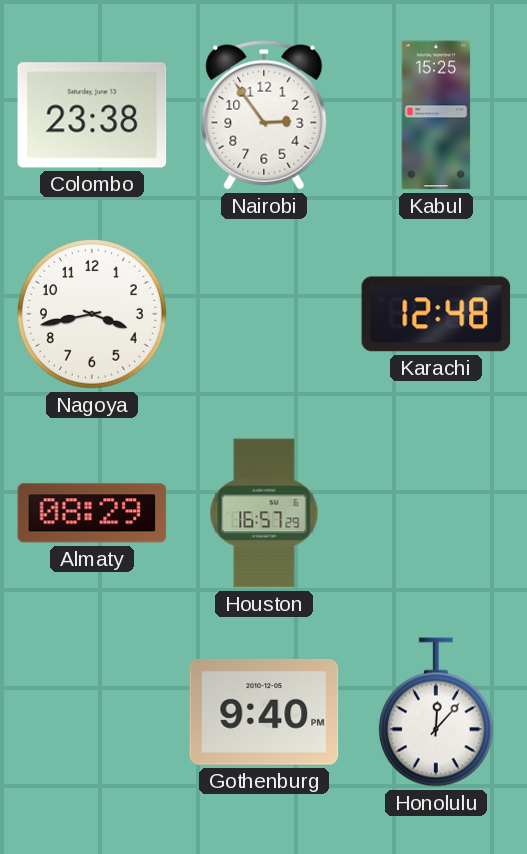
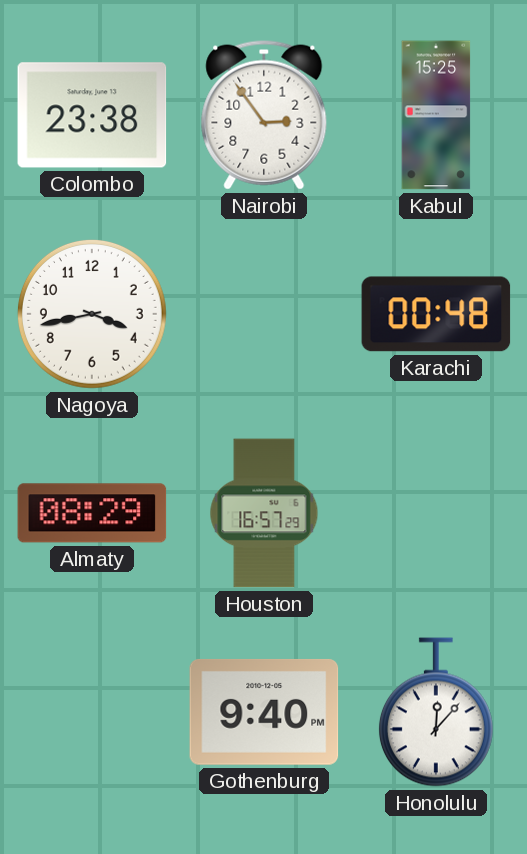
Karachi: 12:48 -> 00:48
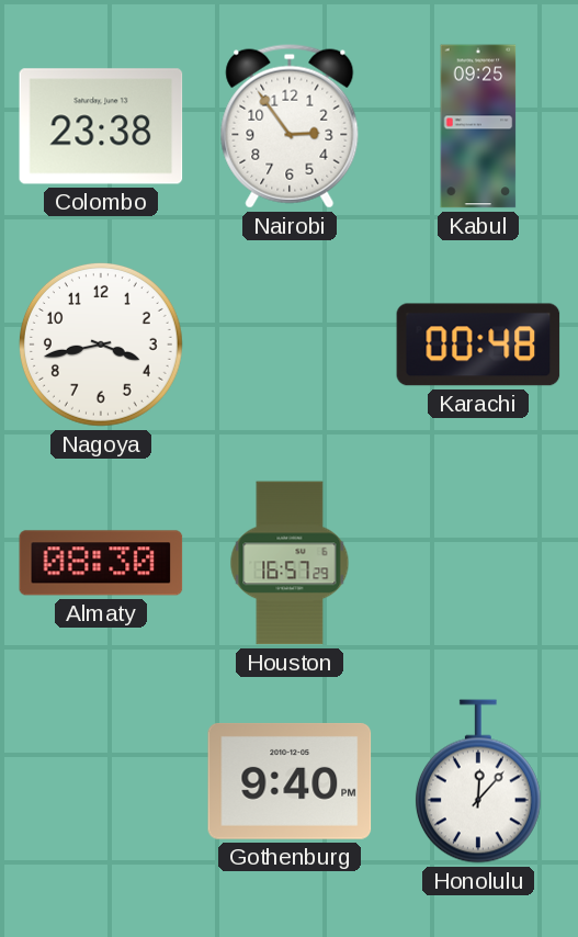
Kabul: 15:25 -> 09:25
Almaty: 08:29 -> 08:30
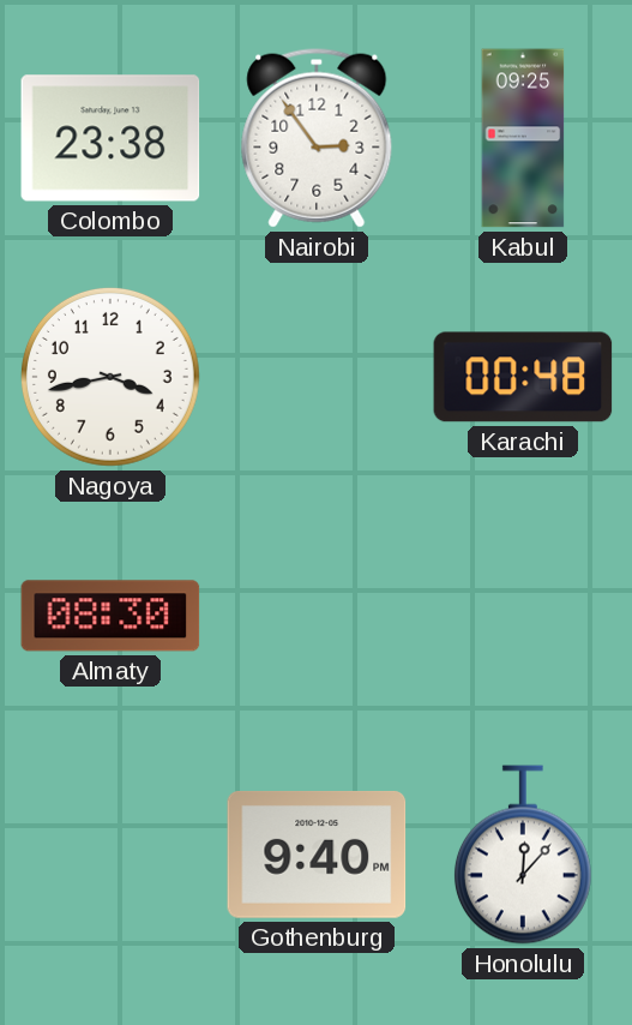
Houston: 16:57 -> none
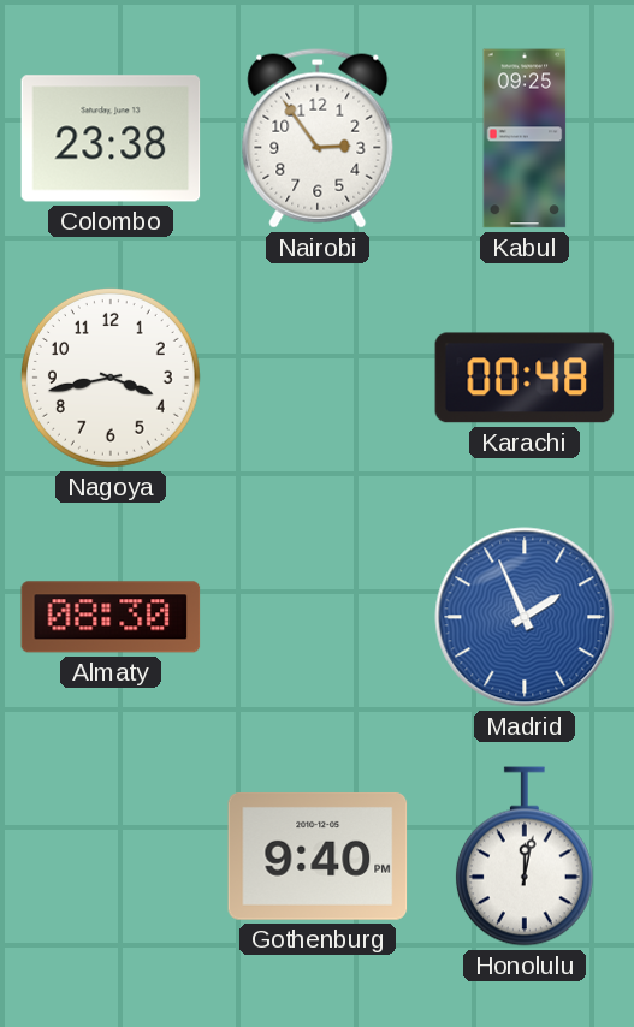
Madrid: none -> 1:56
Honolulu: 12:07 -> 12:02
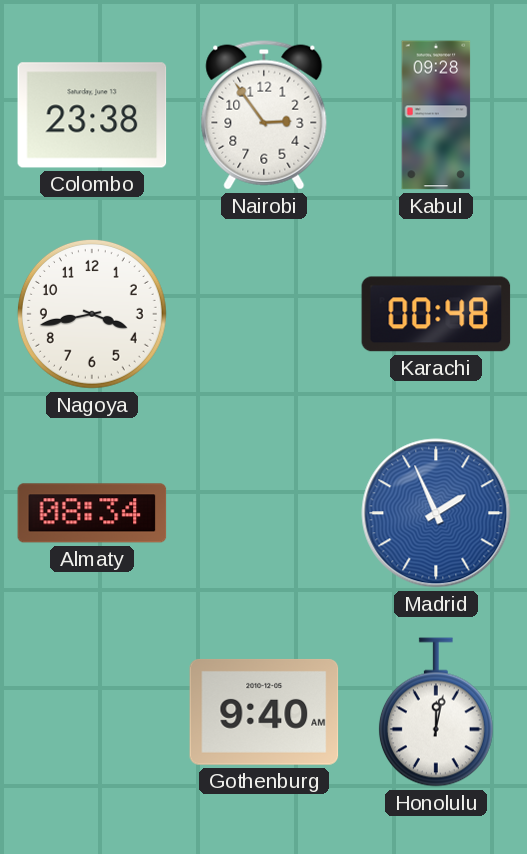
Kabul: 09:25 -> 09:28
Almaty: 08:30 -> 08:34
Gothenburg: 9:40 PM -> 9:40 AM
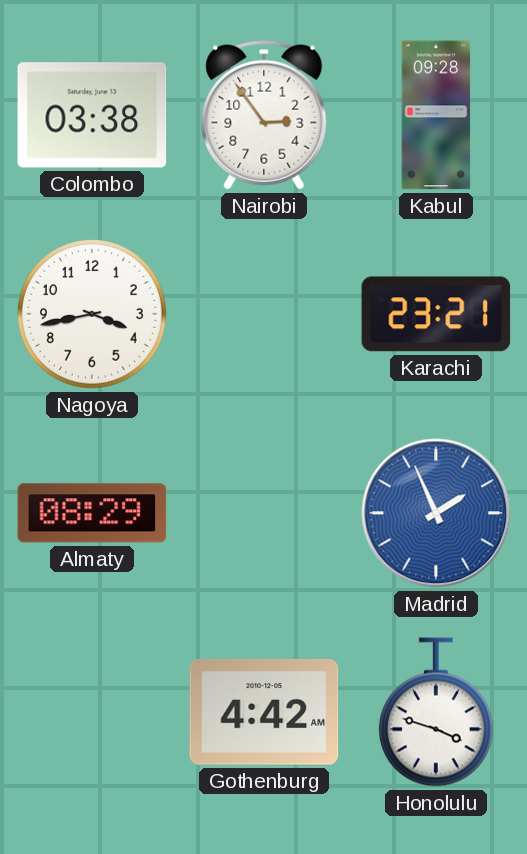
Colombo: 23:38 -> 03:38
Karachi: 00:48 -> 23:21
Almaty: 08:34 -> 08:29
Gothenburg: 9:40 -> 4:42
Honolulu: 12:02 -> 3:48
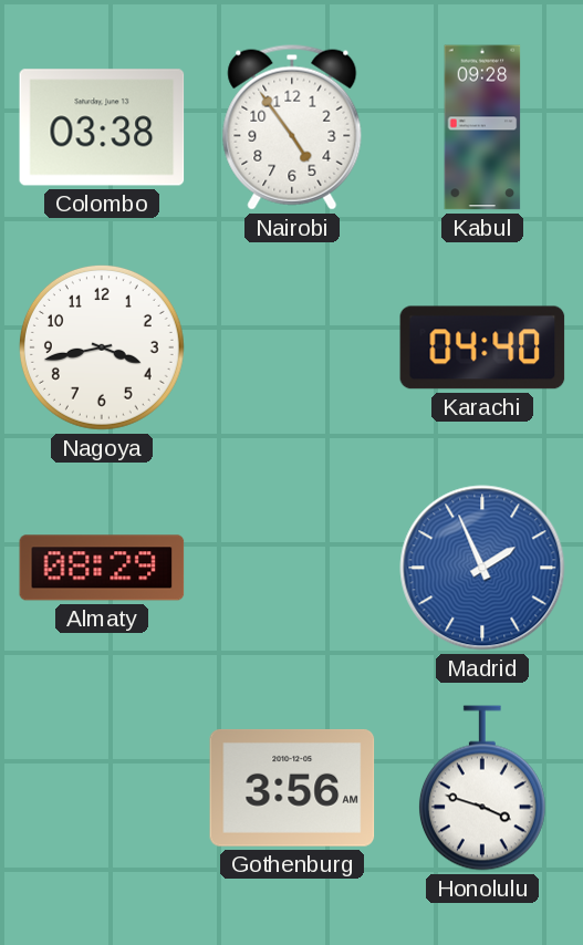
Nairobi: 2:54 -> 4:54
Karachi: 23:21 -> 04:40
Gothenburg: 4:42 -> 3:56
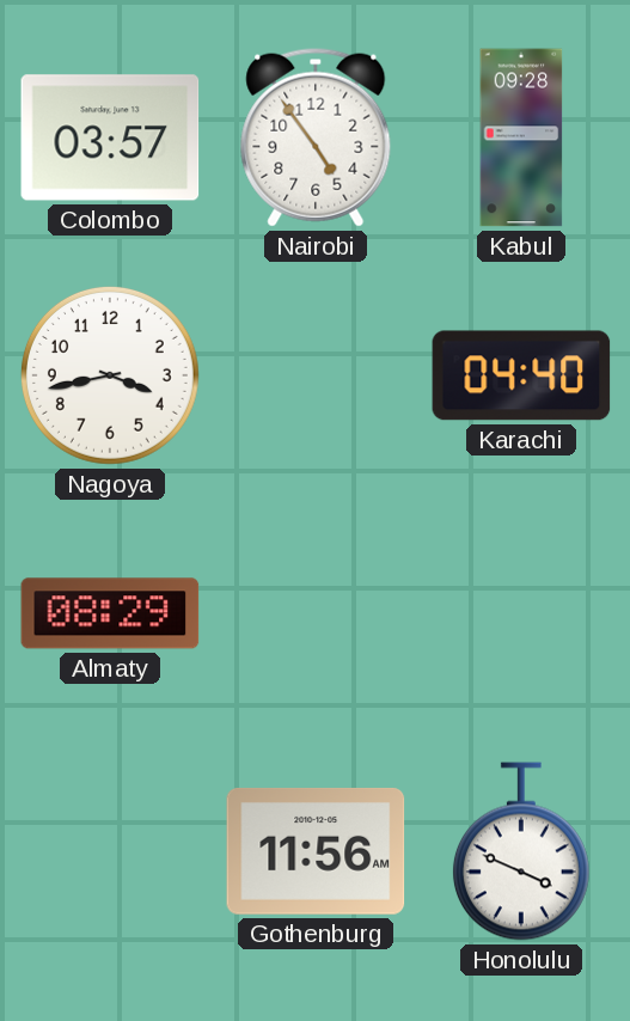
Colombo: 03:38 -> 03:57
Madrid: 1:56 -> none
Gothenburg: 3:56 -> 11:56
Honolulu: 3:48 -> 3:49
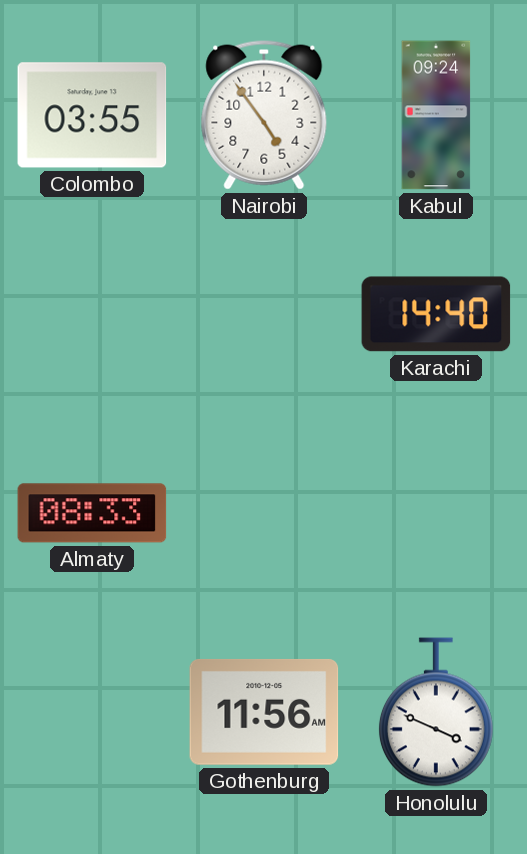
Colombo: 03:57 -> 03:55
Kabul: 09:28 -> 09:24
Nagoya: 3:43 -> none
Karachi: 04:40 -> 14:40
Almaty: 08:29 -> 08:33
